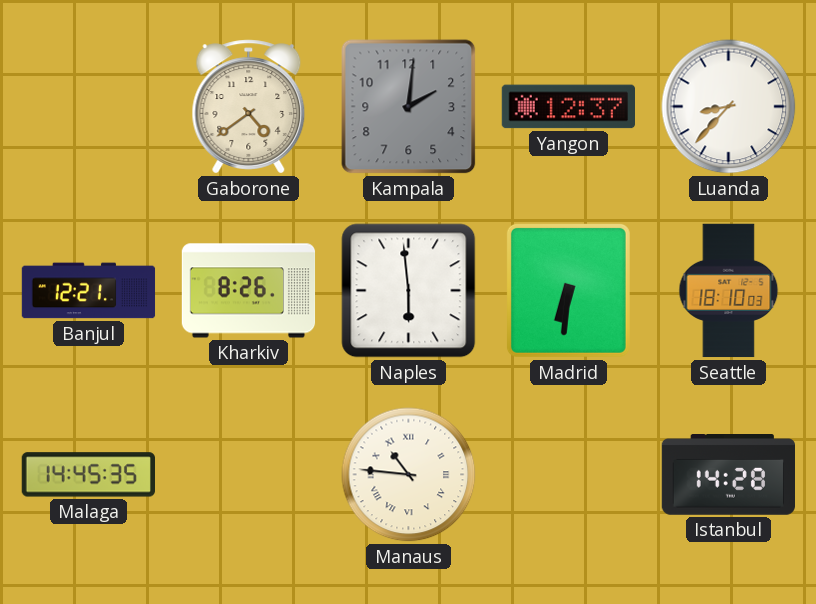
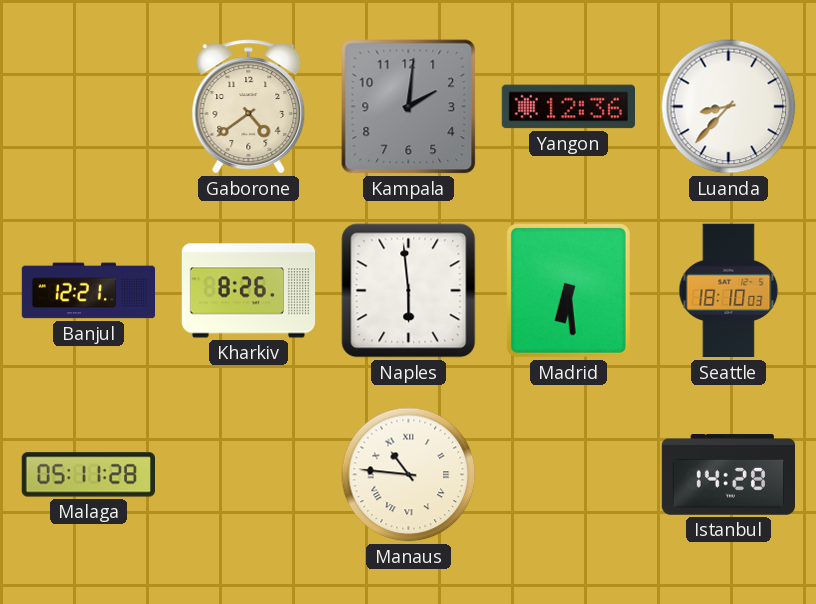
Yangon: 12:37 -> 12:36
Madrid: 6:31 -> 6:29
Malaga: 14:45 -> 05:11
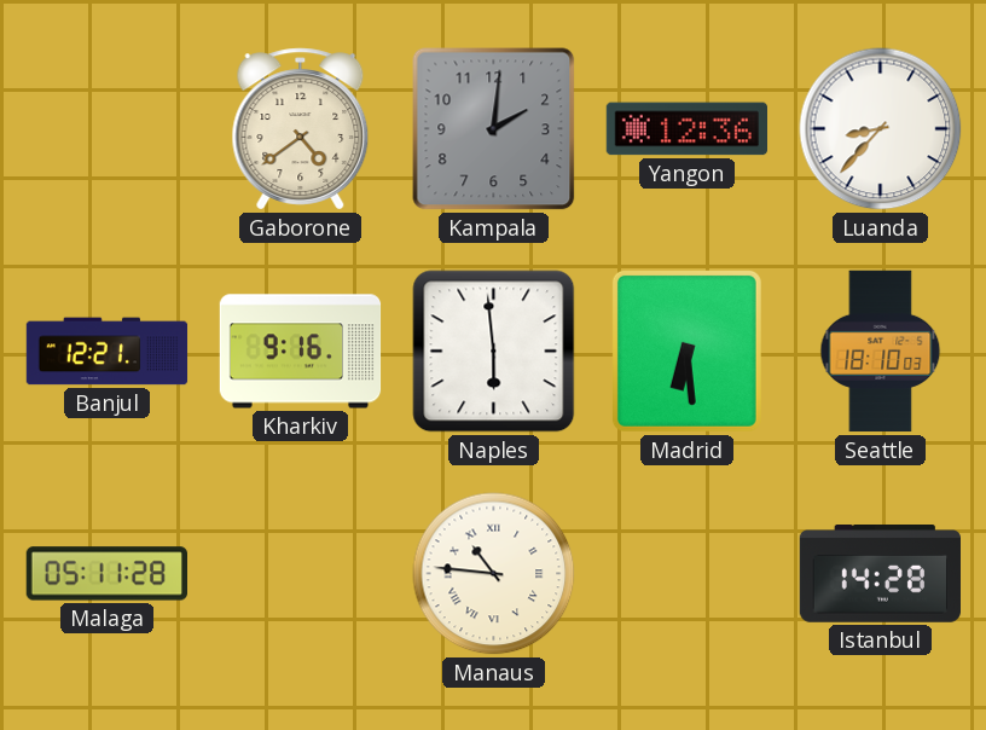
Kharkiv: 8:26 -> 9:16
